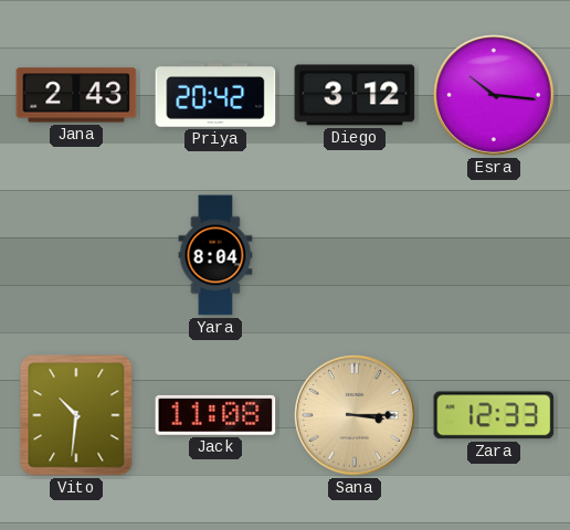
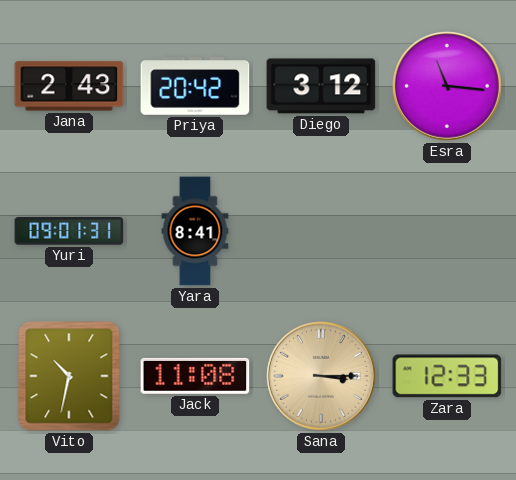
Esra: 10:16 -> 11:16
Yuri: none -> 09:01
Yara: 8:04 -> 8:41
Vito: 10:31 -> 10:32
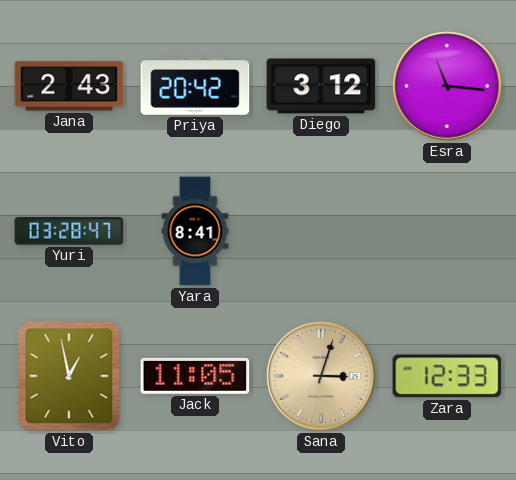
Yuri: 09:01 -> 03:28
Vito: 10:32 -> 12:58
Jack: 11:08 -> 11:05
Sana: 3:15 -> 3:03
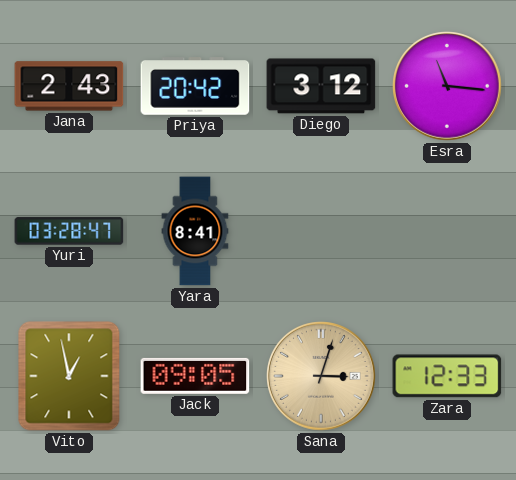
Jack: 11:05 -> 09:05
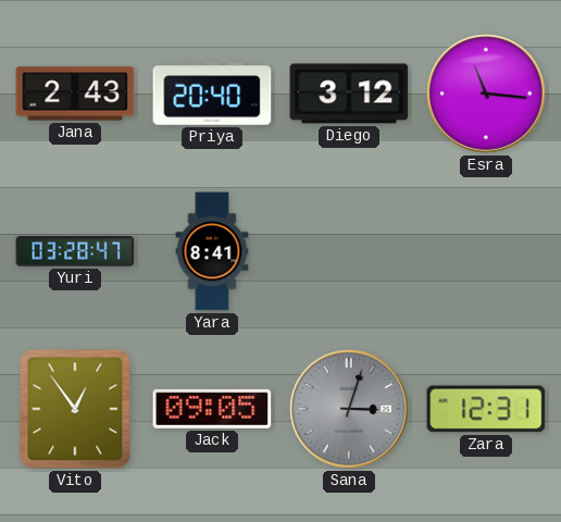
Priya: 20:42 -> 20:40
Vito: 12:58 -> 12:54
Sana dial: champagne -> grey
Zara: 12:33 -> 12:31
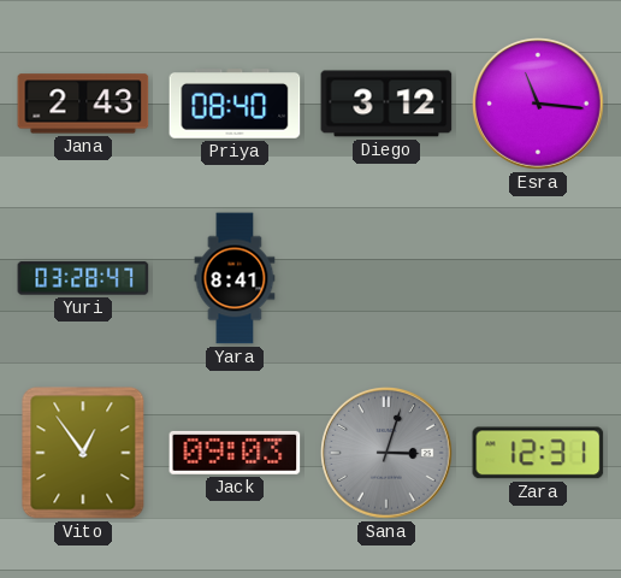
Priya: 20:40 -> 08:40
Jack: 09:05 -> 09:03
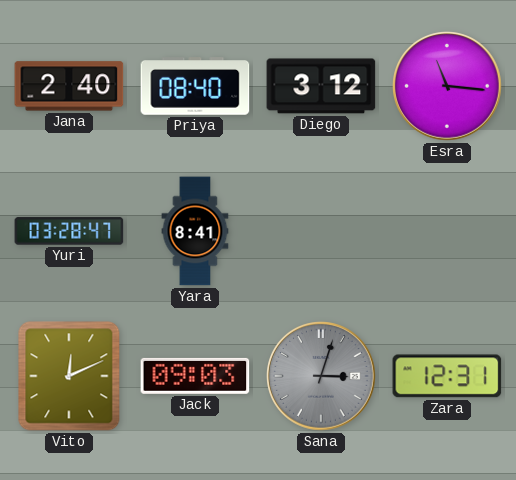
Jana: 2:43 -> 2:40
Vito: 12:54 -> 12:11
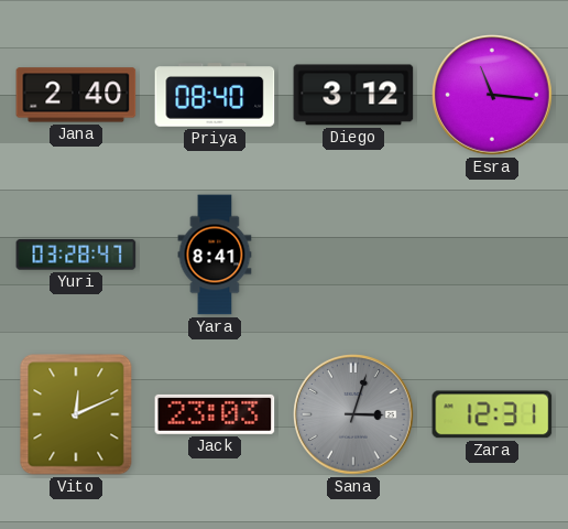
Jack: 09:03 -> 23:03
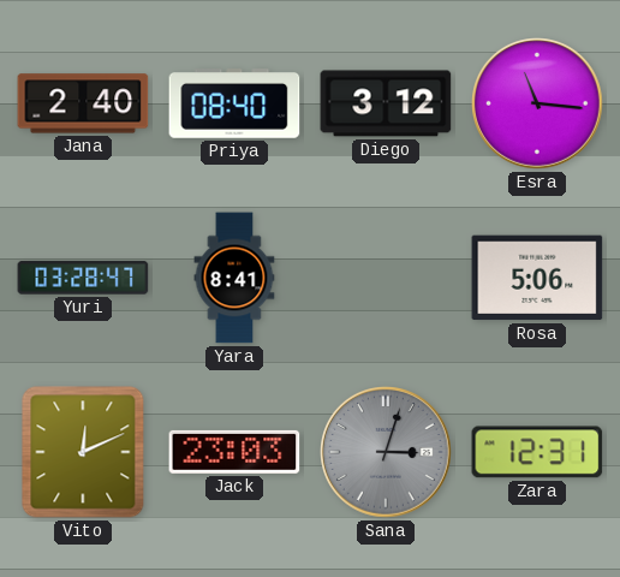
Rosa: none -> 5:06
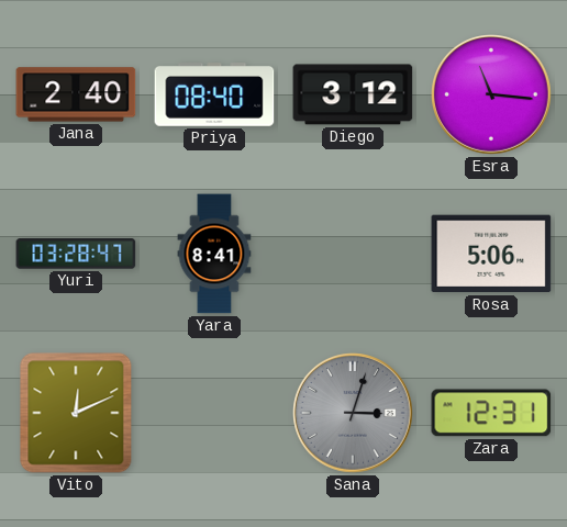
Jack: 23:03 -> none
